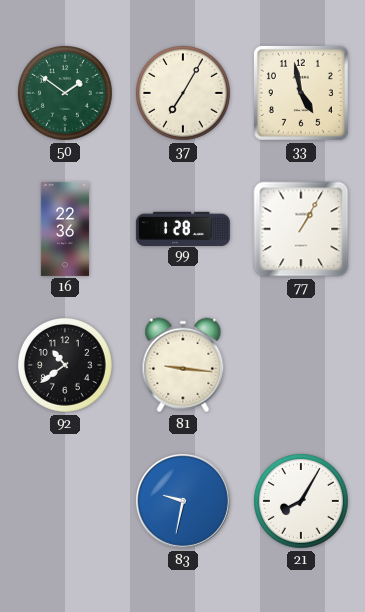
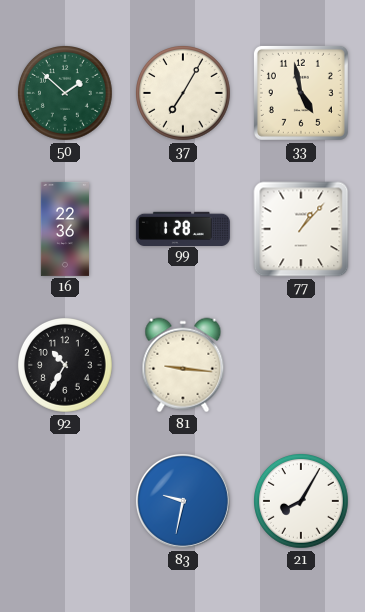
50: 1:51 -> 1:52
77: 1:05 -> 1:07
92: 10:39 -> 10:35
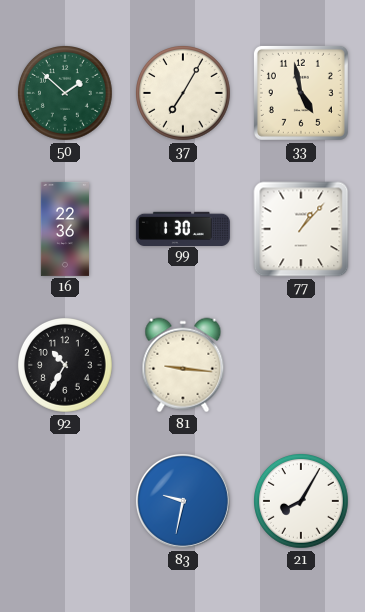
99: 1:28 -> 1:30
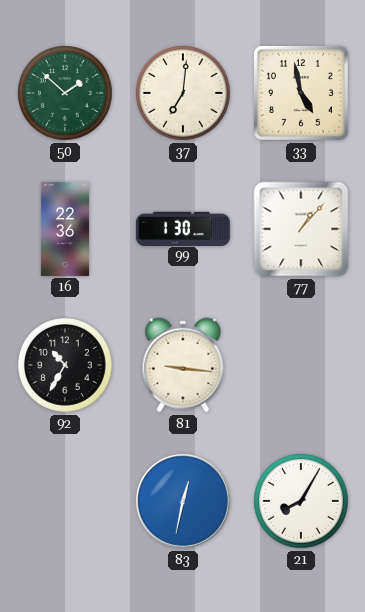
37: 7:05 -> 7:01
83: 9:32 -> 12:32
